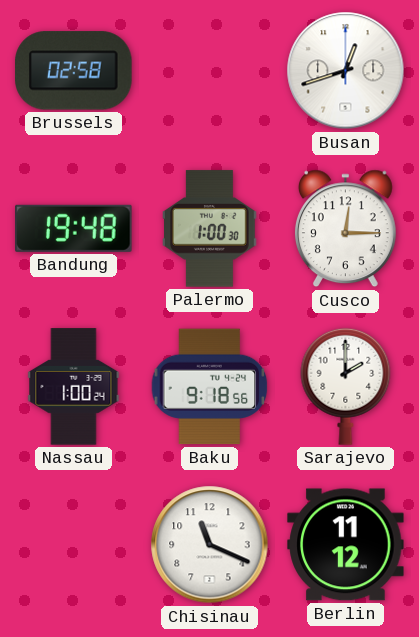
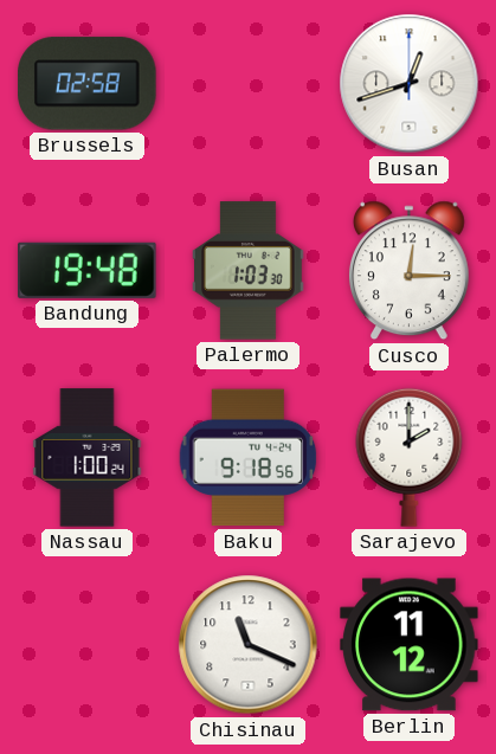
Palermo: 1:00 -> 1:03
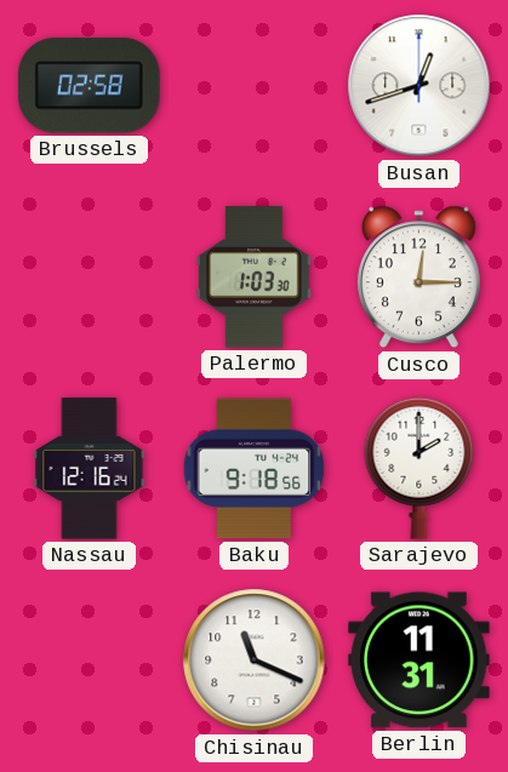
Bandung: 19:48 -> none
Nassau: 1:00 -> 12:16
Berlin: 11:12 -> 11:31
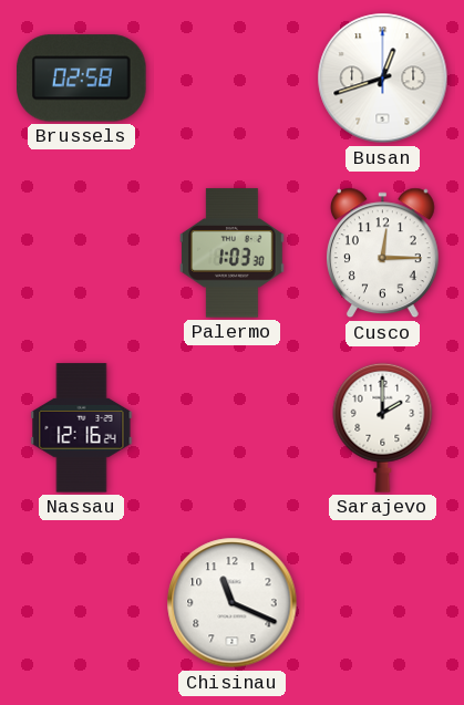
Baku: 9:18 -> none
Berlin: 11:31 -> none
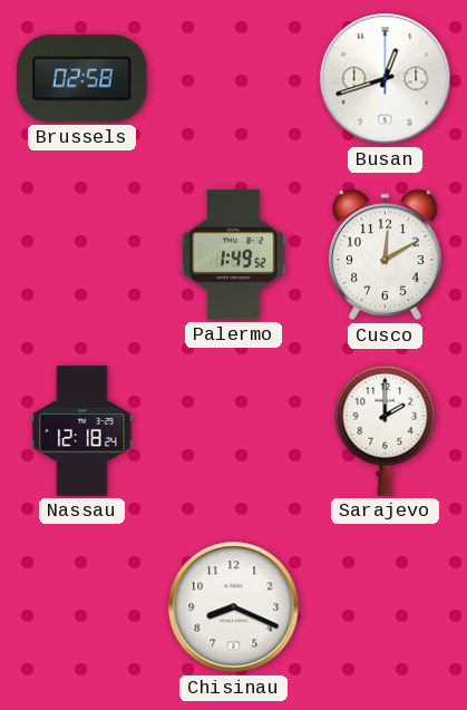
Palermo: 1:03 -> 1:49
Cusco: 12:15 -> 12:10
Nassau: 12:16 -> 12:18
Chisinau: 11:19 -> 8:19
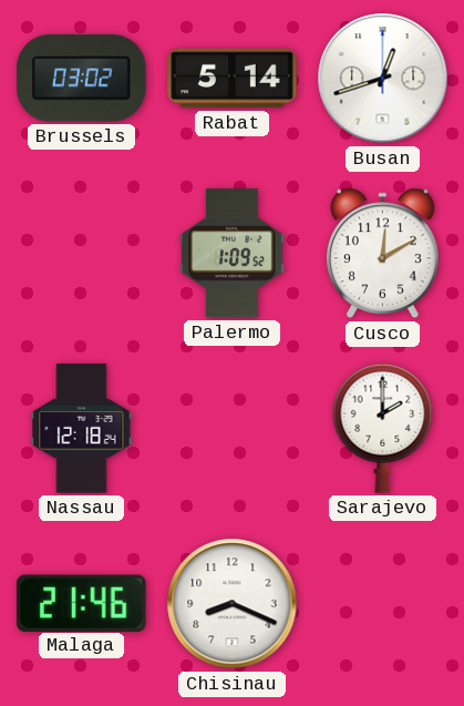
Brussels: 02:58 -> 03:02
Rabat: none -> 5:14
Palermo: 1:49 -> 1:09
Malaga: none -> 21:46
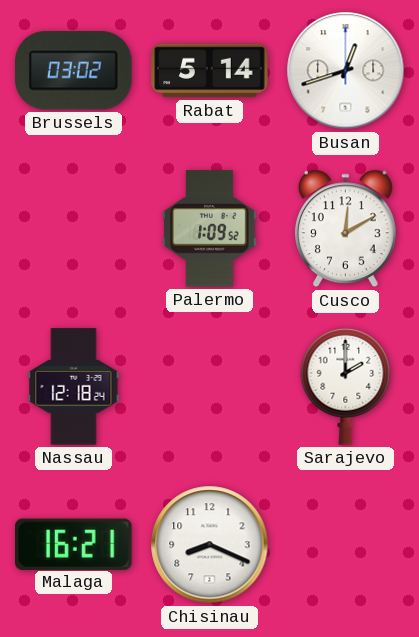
Malaga: 21:46 -> 16:21
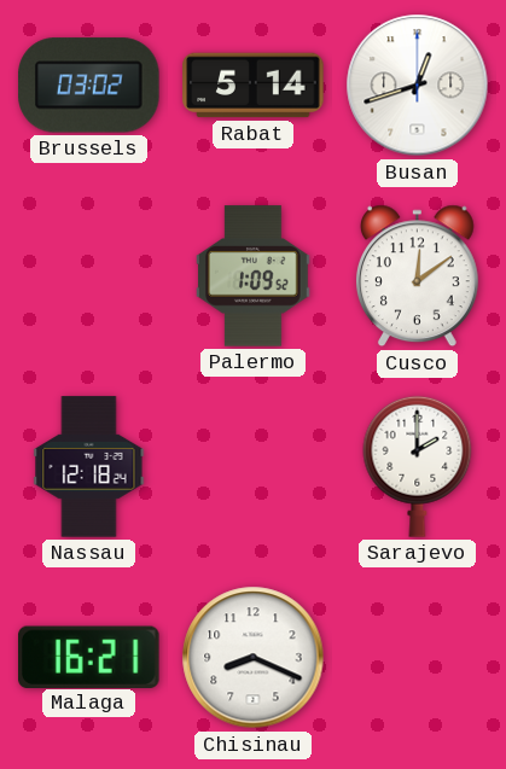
Cusco: 12:10 -> 12:09
